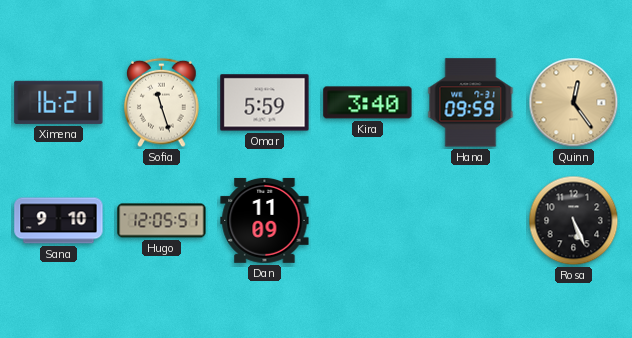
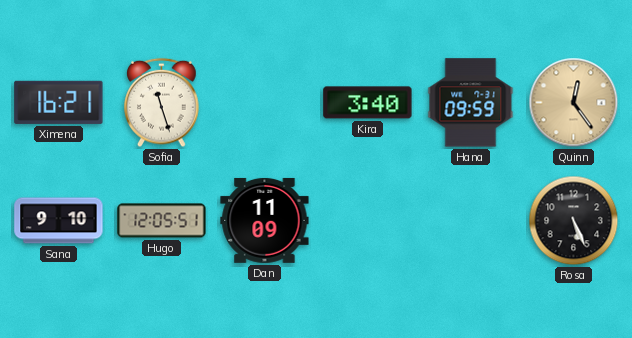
Omar: 5:59 -> none
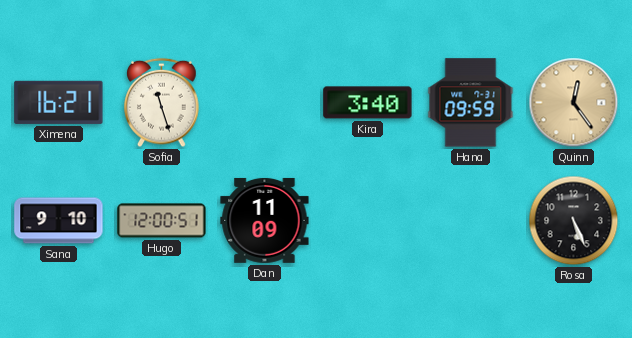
Hugo: 12:05 -> 12:00
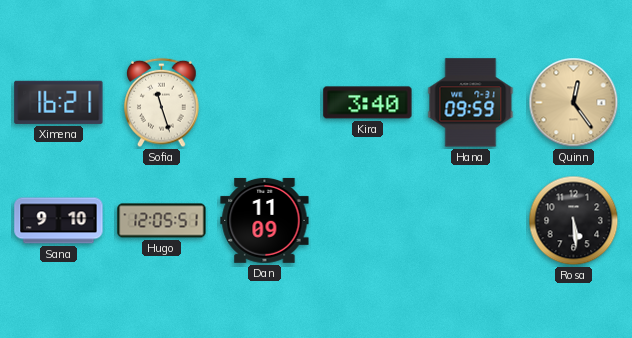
Hugo: 12:00 -> 12:05
Rosa: 5:26 -> 5:29
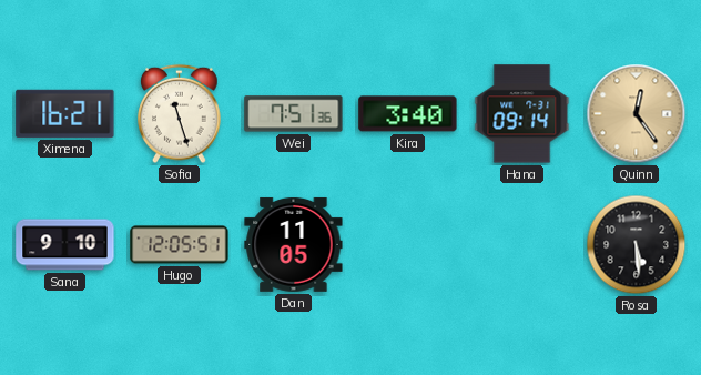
Wei: none -> 7:51
Hana: 09:59 -> 09:14
Dan: 11:09 -> 11:05
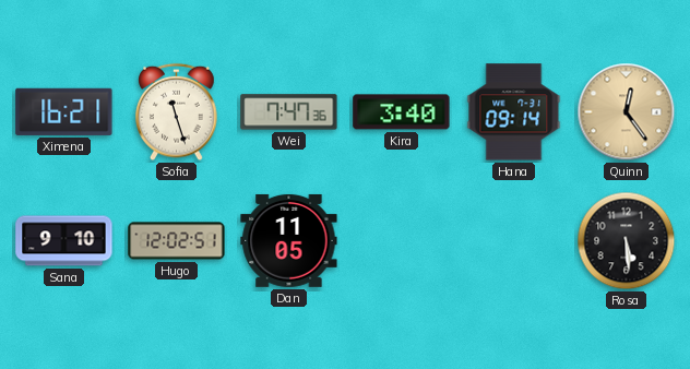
Wei: 7:51 -> 7:47
Hugo: 12:05 -> 12:02
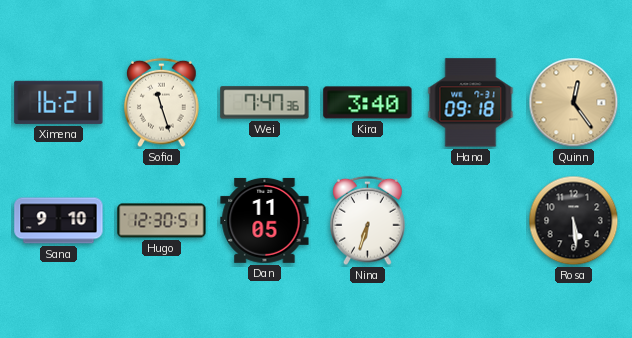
Hana: 09:14 -> 09:18
Hugo: 12:02 -> 12:30
Nina: none -> 6:33
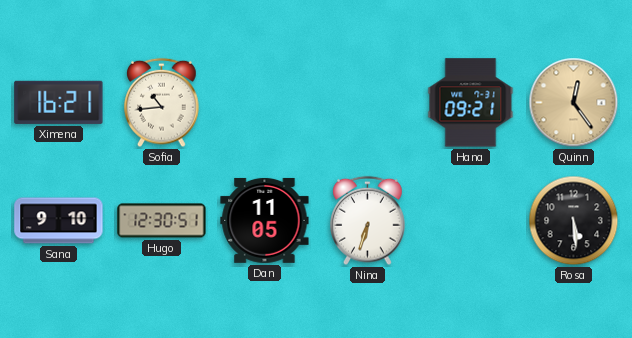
Sofia: 11:27 -> 10:44
Wei: 7:47 -> none
Kira: 3:40 -> none
Hana: 09:18 -> 09:21
